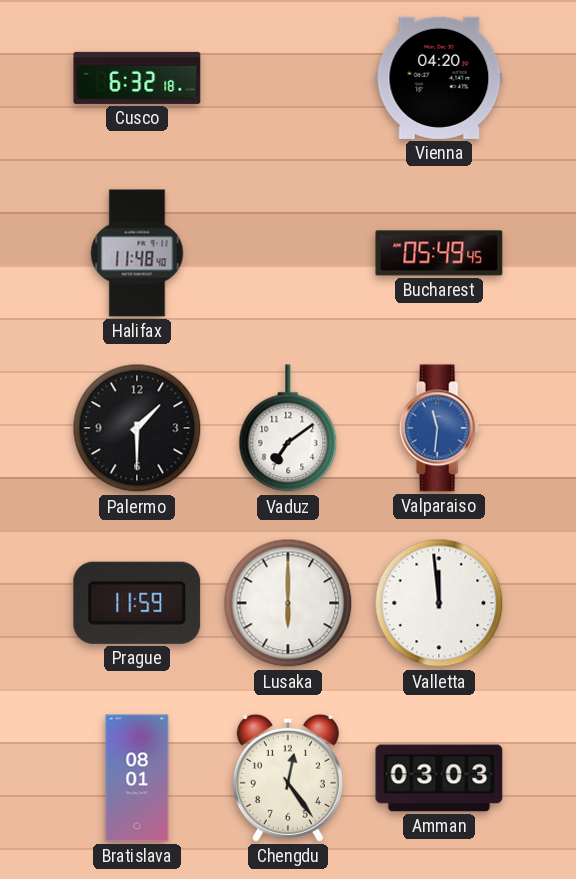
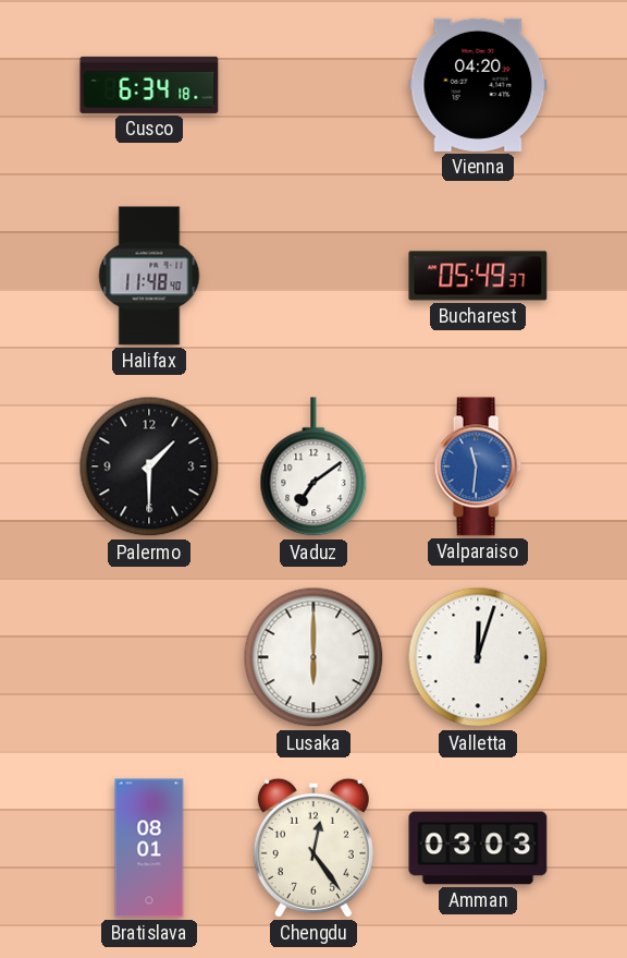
Cusco: 6:32 -> 6:34
Bucharest: 05:49:45 -> 05:49:37
Prague: 11:59 -> none
Valletta: 11:59 -> 12:03
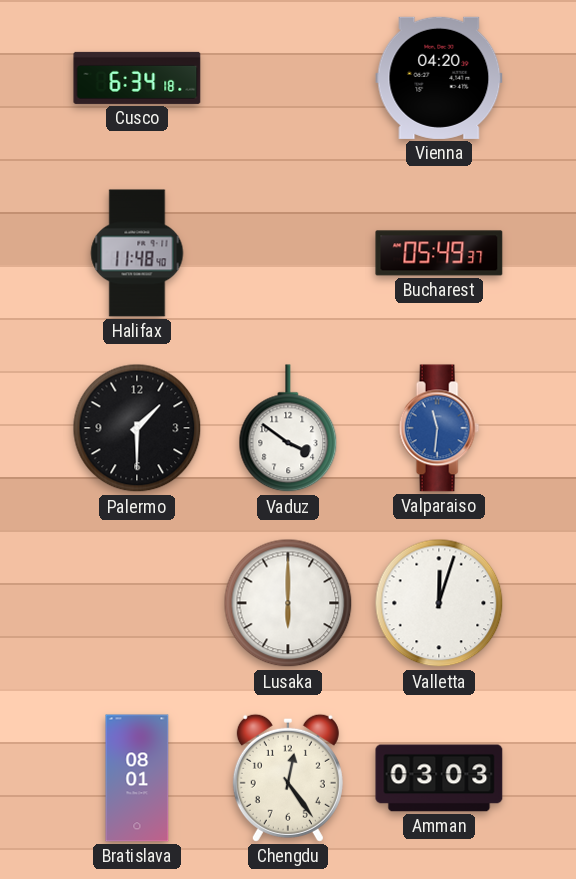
Vaduz: 7:09 -> 3:51
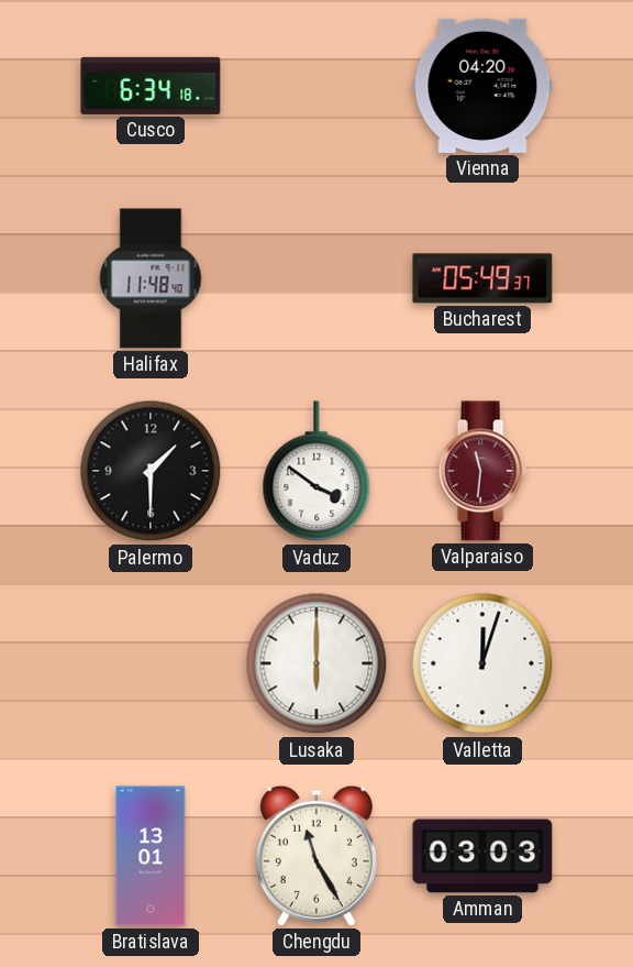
Valparaiso dial: blue -> burgundy
Bratislava: 08:01 -> 13:01
Chengdu: 12:24 -> 11:25
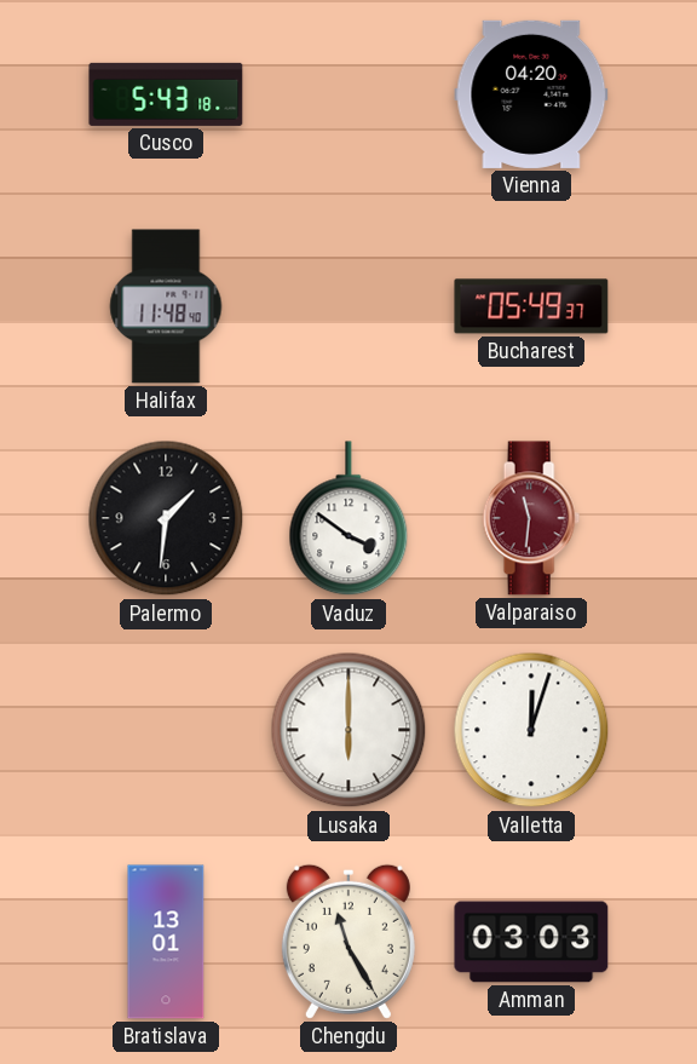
Cusco: 6:34 -> 5:43
Palermo: 1:30 -> 1:31
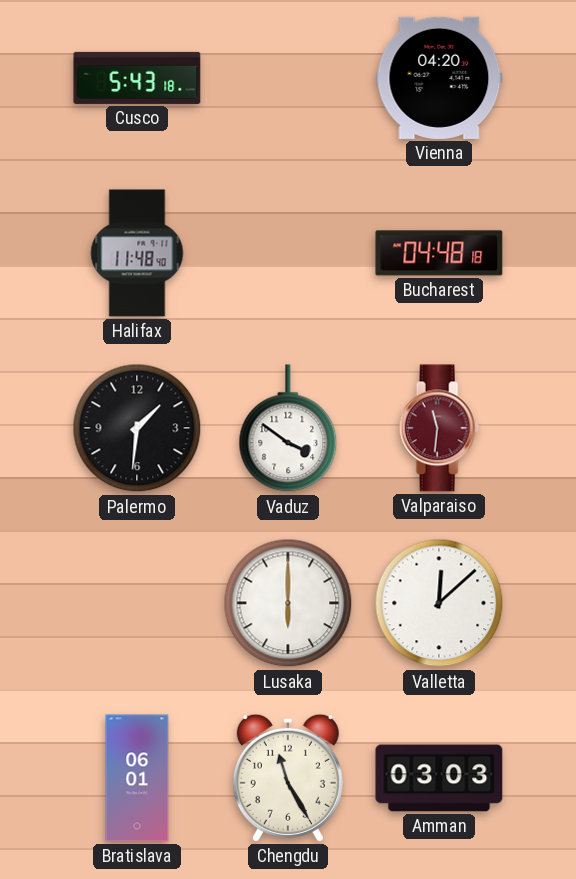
Bucharest: 05:49 -> 04:48
Valletta: 12:03 -> 12:08
Bratislava: 13:01 -> 06:01
